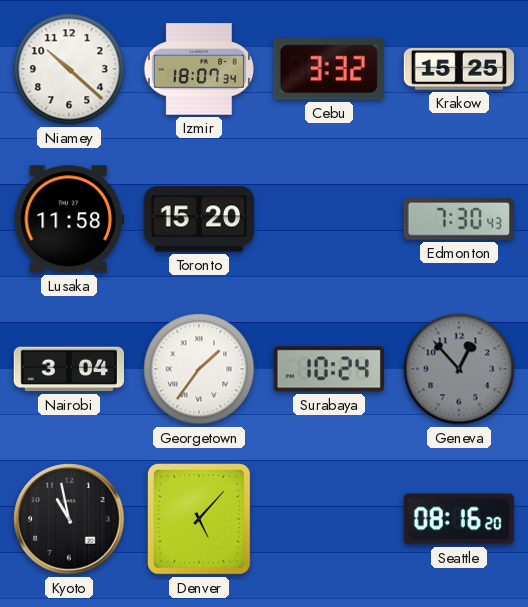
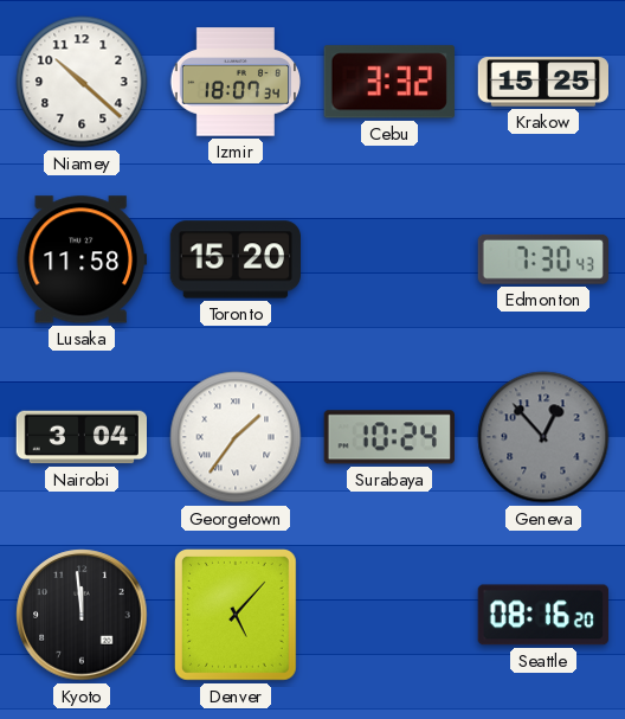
Kyoto: 10:58 -> 11:59
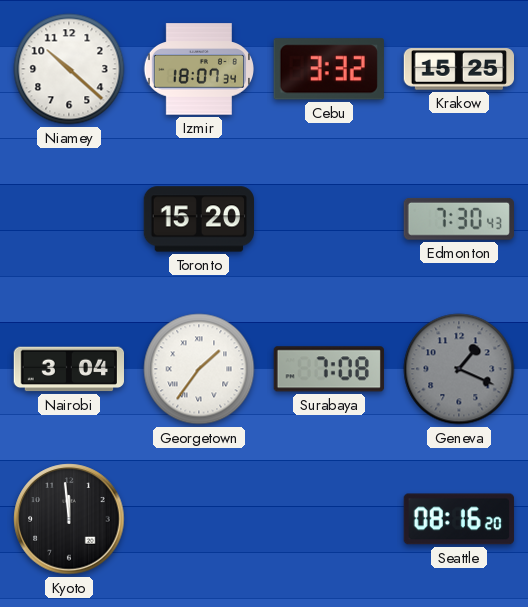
Lusaka: 11:58 -> none
Surabaya: 10:24 -> 7:08
Geneva: 12:53 -> 1:19
Denver: 5:07 -> none
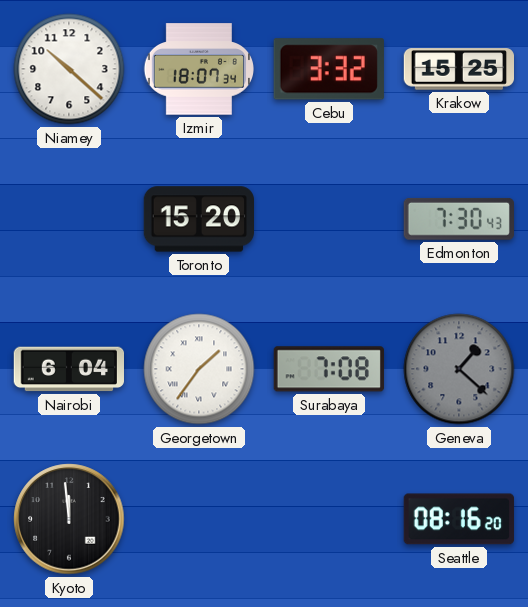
Nairobi: 3:04 -> 6:04
Geneva: 1:19 -> 1:22
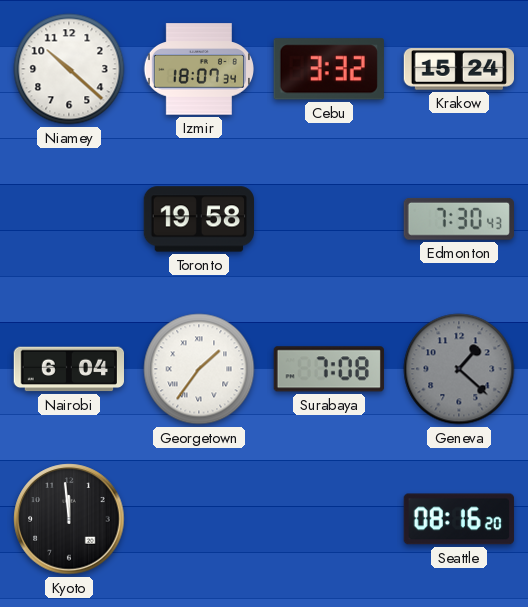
Krakow: 15:25 -> 15:24
Toronto: 15:20 -> 19:58
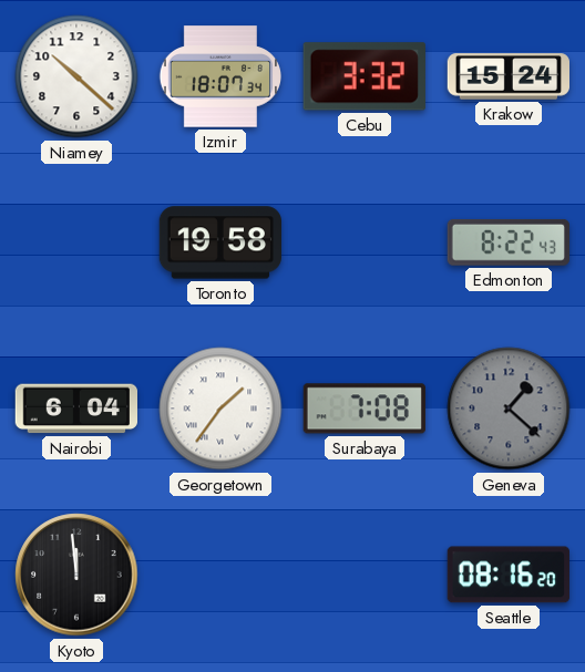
Edmonton: 7:30 -> 8:22
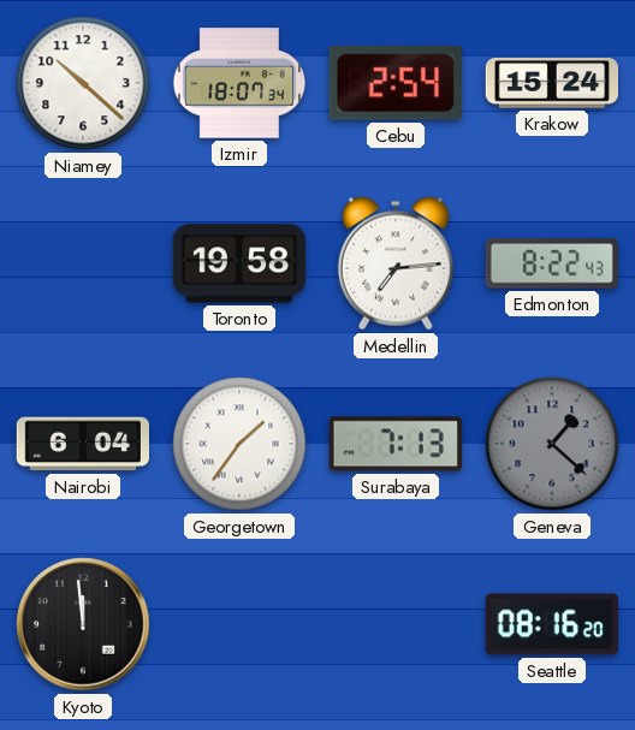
Cebu: 3:32 -> 2:54
Medellin: none -> 7:14
Surabaya: 7:08 -> 7:13
